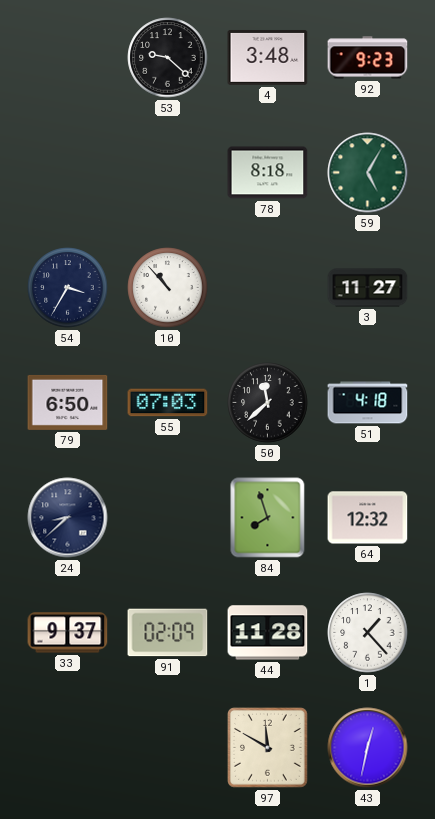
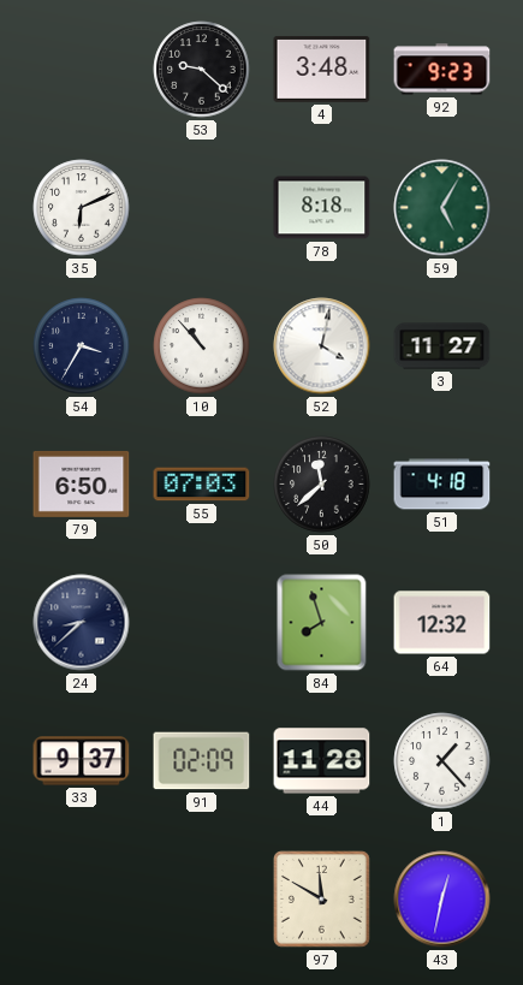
35: none -> 6:11
52: none -> 4:02
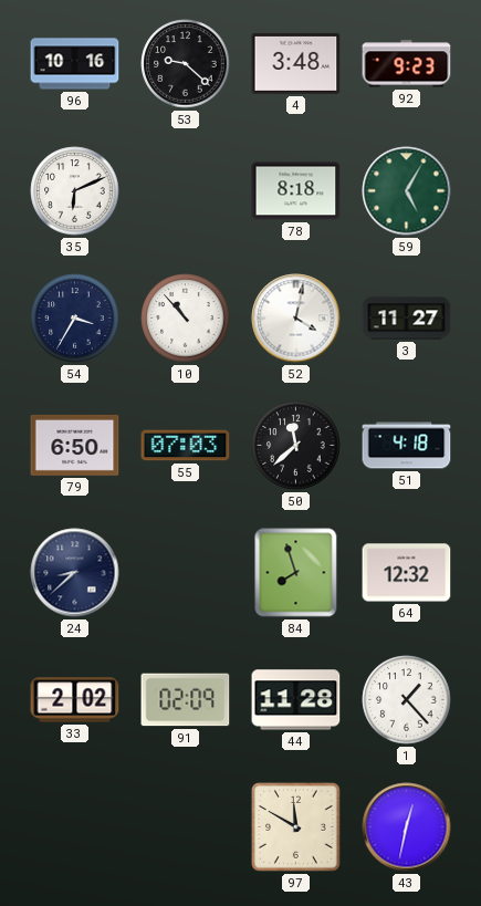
96: none -> 10:16
33: 9:37 -> 2:02
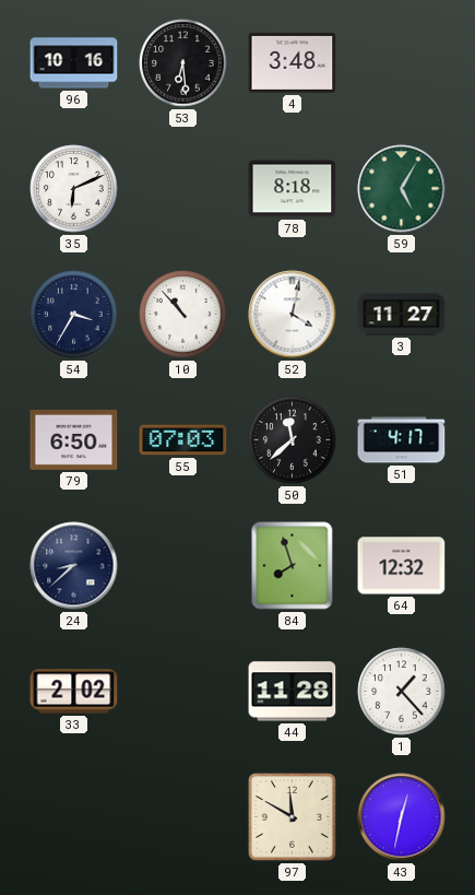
53: 9:22 -> 6:29
92: 9:23 -> none
51: 4:18 -> 4:17
91: 02:09 -> none
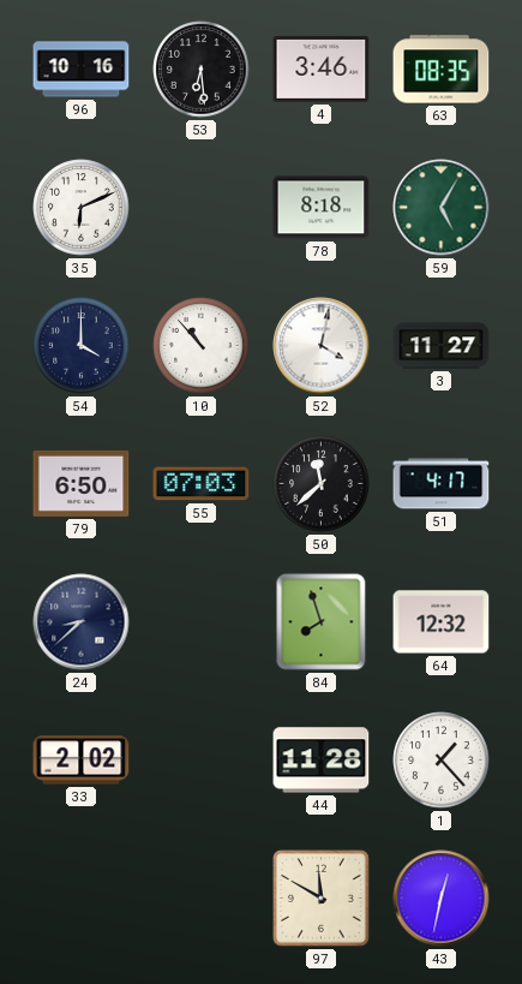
4: 3:48 -> 3:46
63: none -> 08:35
54: 3:35 -> 4:00
